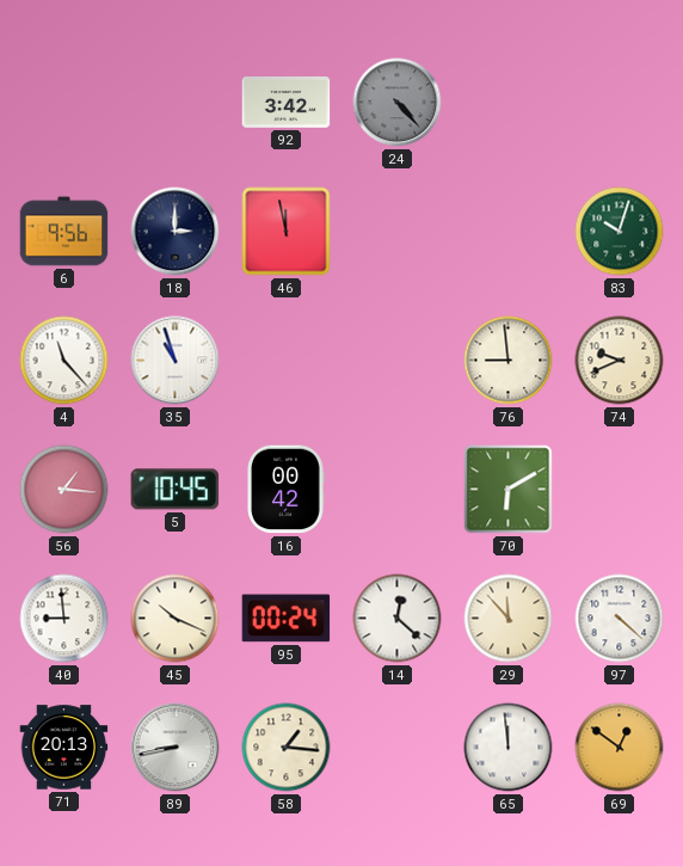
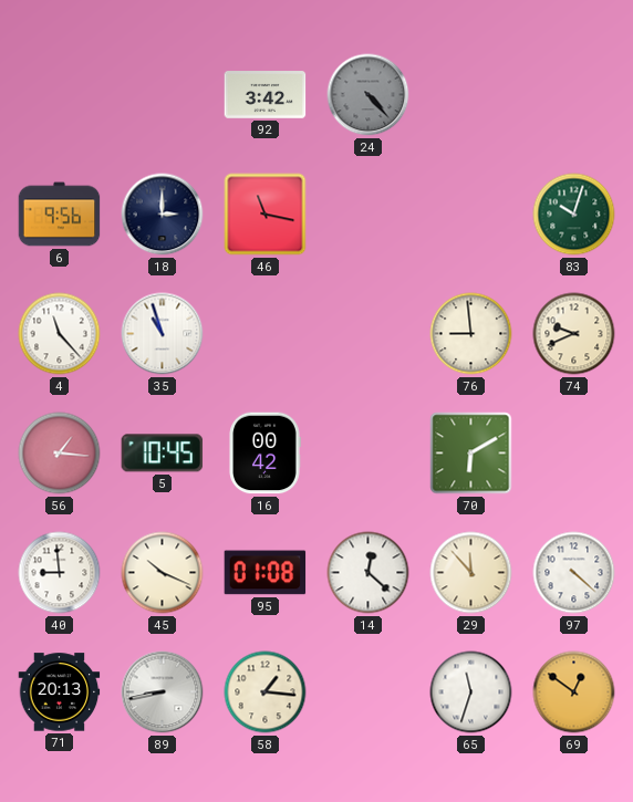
46: 11:58 -> 11:17
95: 00:24 -> 01:08
65: 11:59 -> 11:33
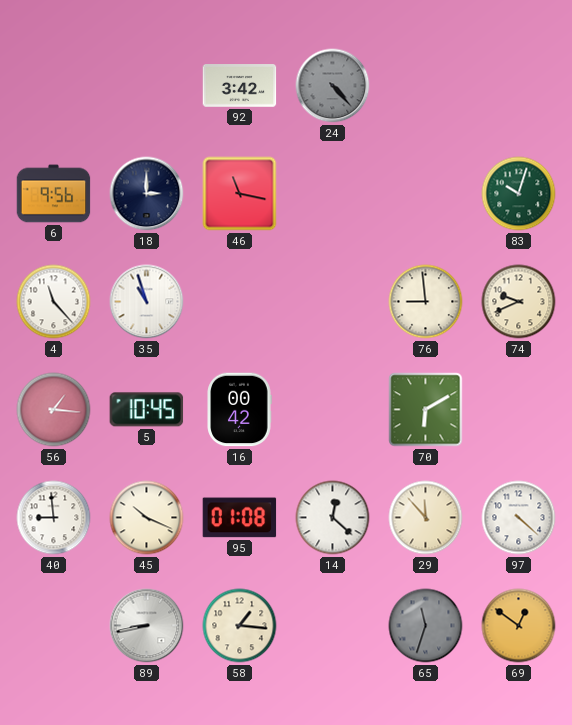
71: 20:13 -> none
65 dial: white -> grey
